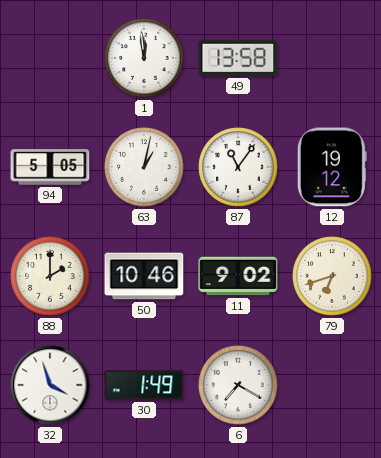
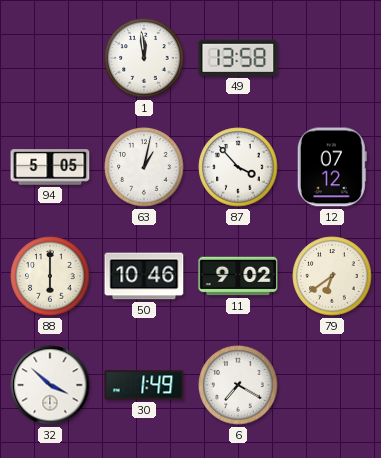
87: 11:06 -> 3:53
12: 19:12 -> 07:12
88: 2:00 -> 6:00
79: 6:42 -> 6:39
32: 3:57 -> 3:52
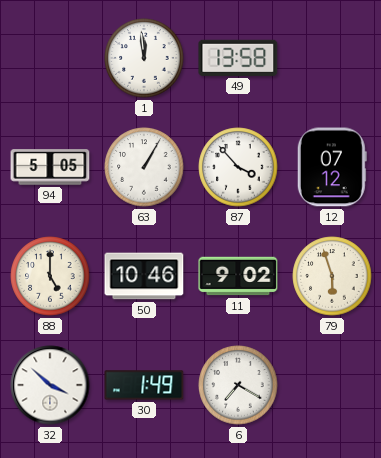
63: 1:02 -> 1:05
88: 6:00 -> 5:00
79: 6:39 -> 5:57
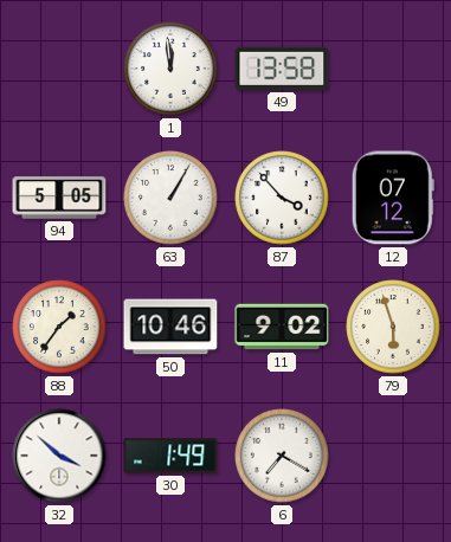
88: 5:00 -> 1:36
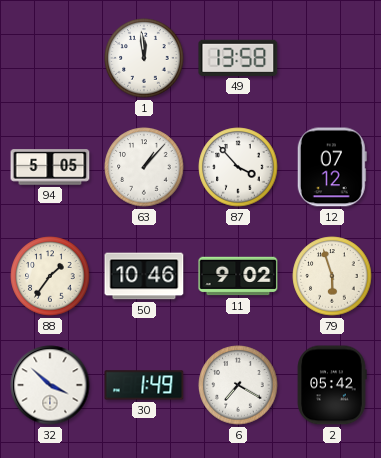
63: 1:05 -> 1:07
2: none -> 05:42
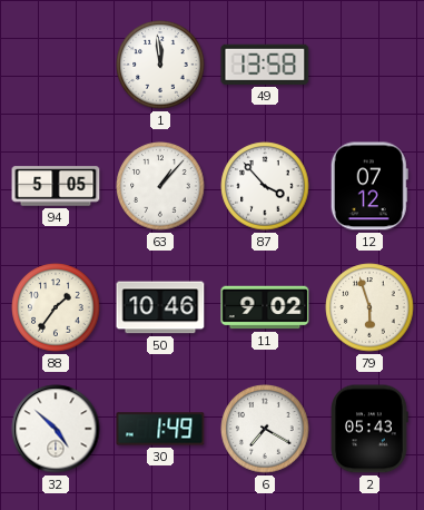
32: 3:52 -> 4:52
2: 05:42 -> 05:43
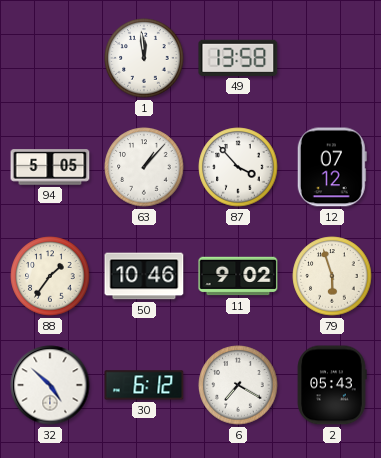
30: 1:49 -> 6:12
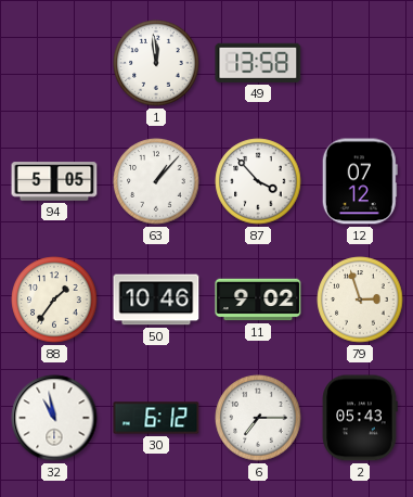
79: 5:57 -> 2:57
32: 4:52 -> 10:58
6: 7:20 -> 7:15
